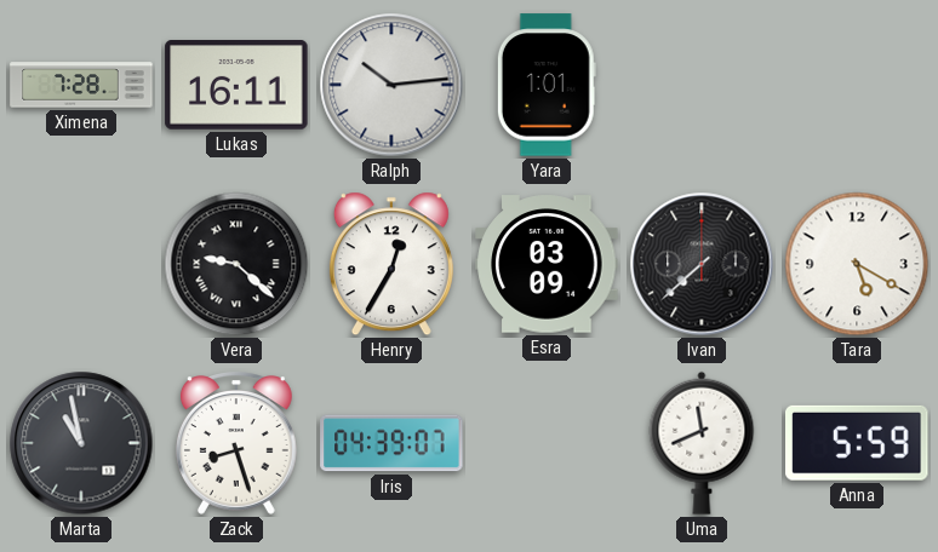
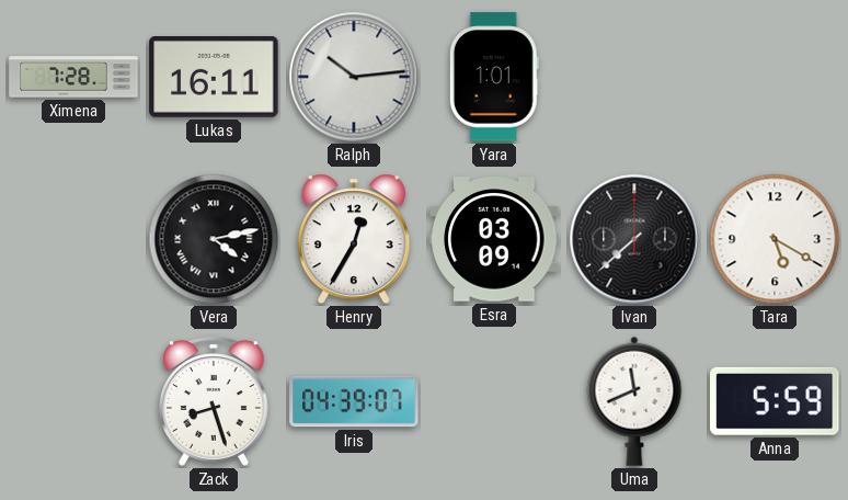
Vera: 9:22 -> 4:13
Marta: 10:58 -> none
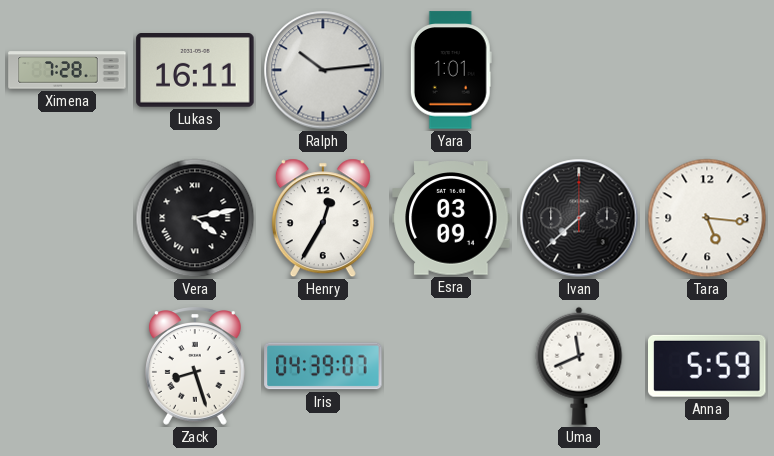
Tara: 5:20 -> 5:16
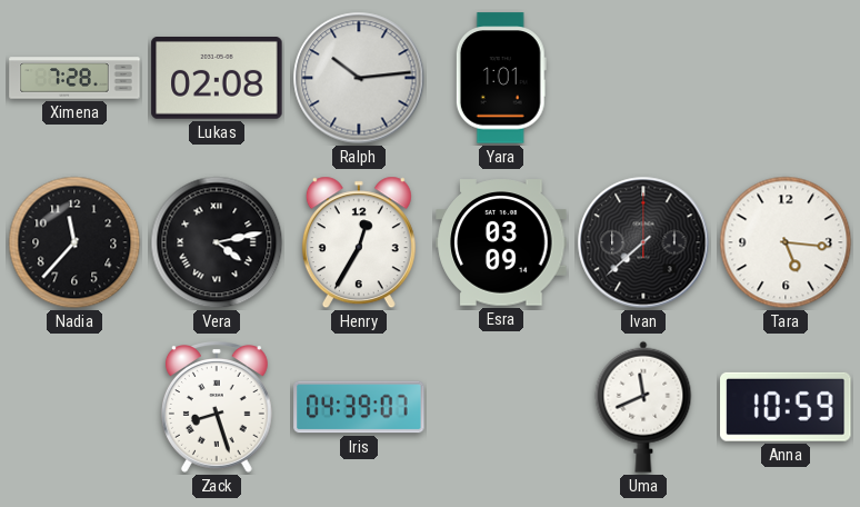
Lukas: 16:11 -> 02:08
Nadia: none -> 11:37
Anna: 5:59 -> 10:59
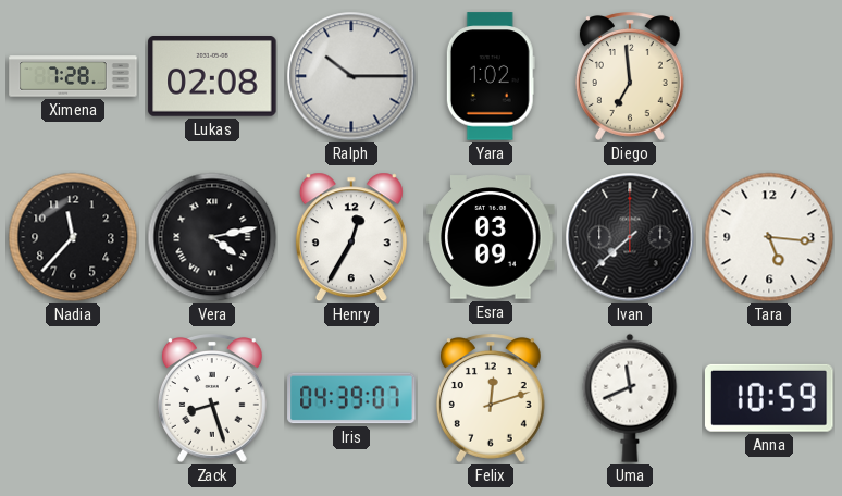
Ralph: 10:14 -> 10:15
Yara: 1:01 -> 1:02
Diego: none -> 6:59
Felix: none -> 12:12
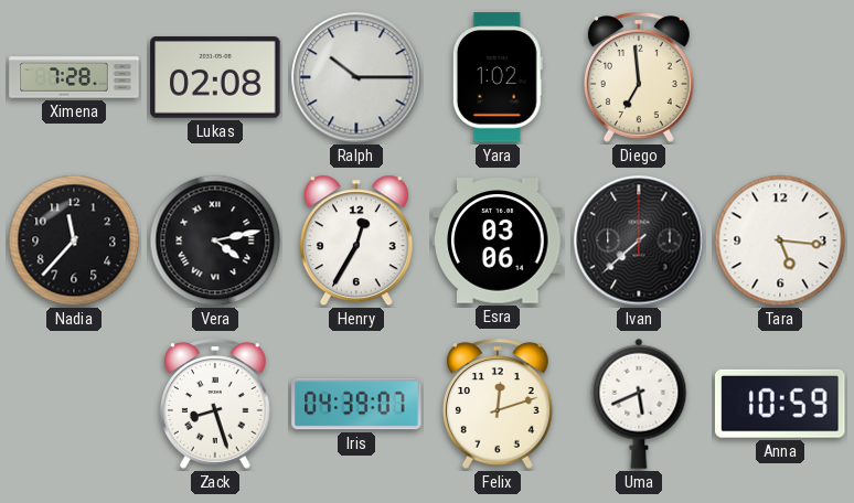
Esra: 03:09 -> 03:06
Uma: 11:41 -> 5:41
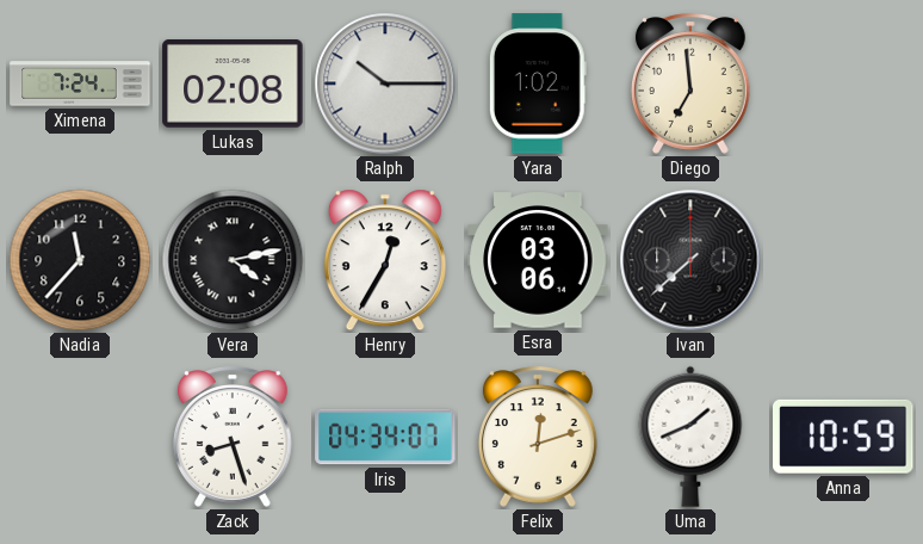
Ximena: 7:28 -> 7:24
Tara: 5:16 -> none
Iris: 04:39 -> 04:34
Uma: 5:41 -> 1:41
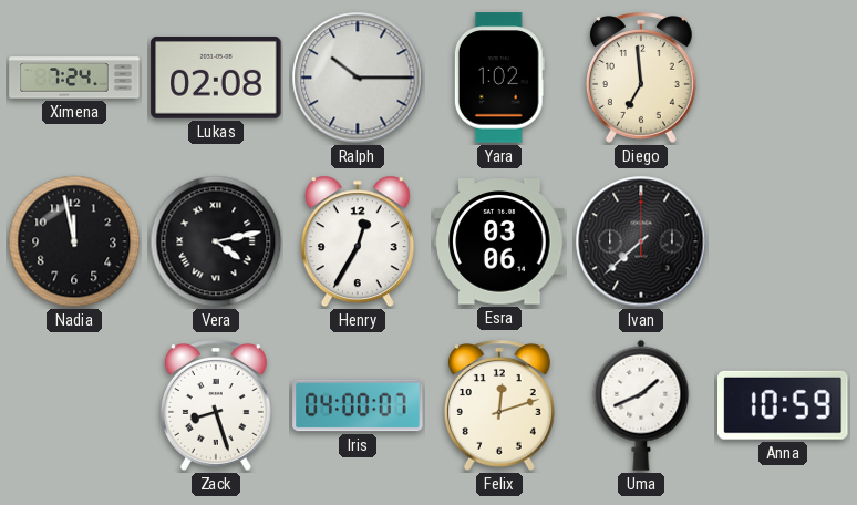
Nadia: 11:37 -> 11:58
Iris: 04:34 -> 04:00
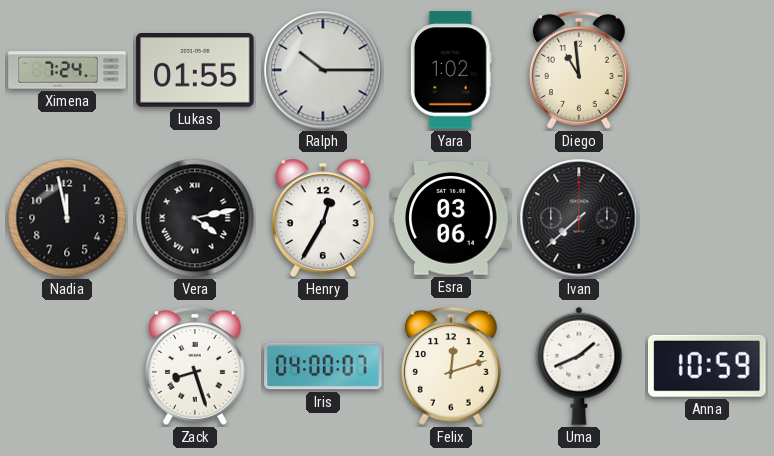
Lukas: 02:08 -> 01:55
Diego: 6:59 -> 10:59
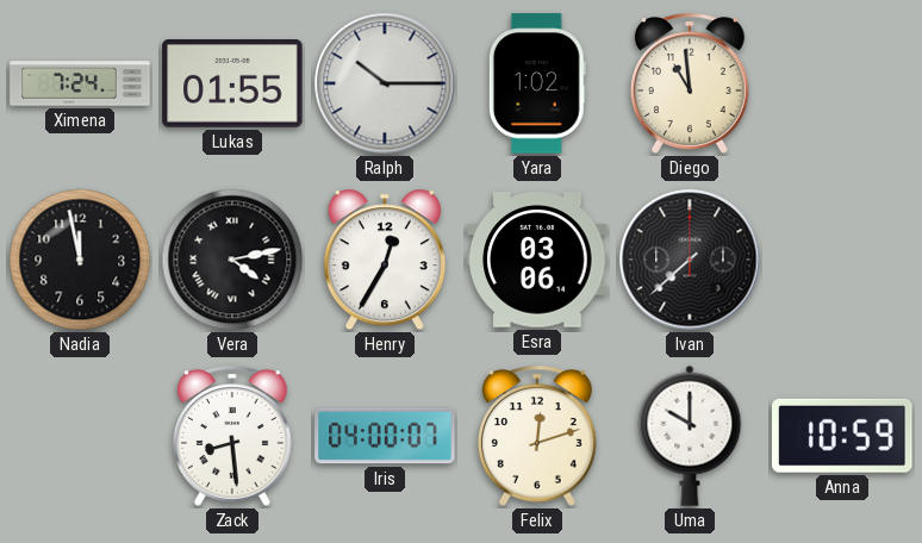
Zack: 8:27 -> 8:29
Uma: 1:41 -> 10:00
